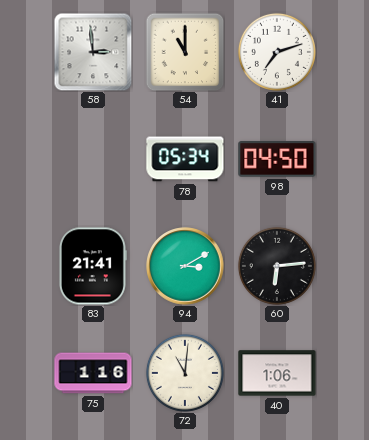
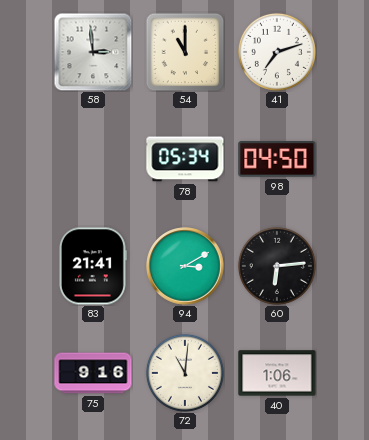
75: 1:16 -> 9:16
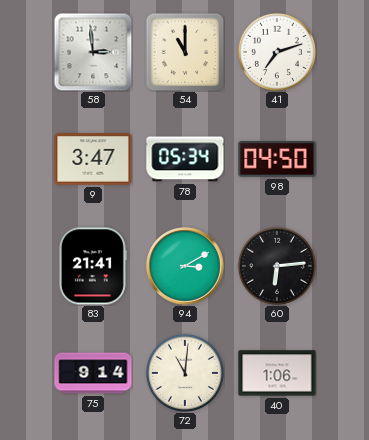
9: none -> 3:47
75: 9:16 -> 9:14
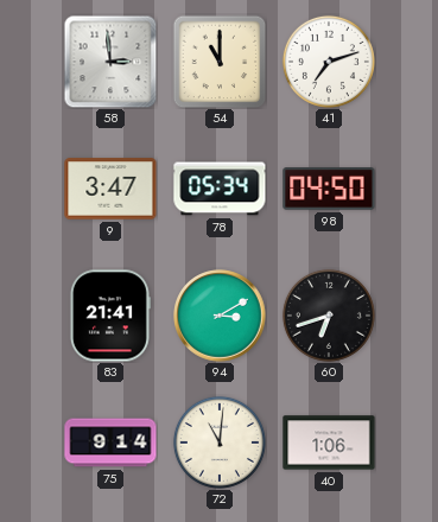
60: 6:14 -> 6:42
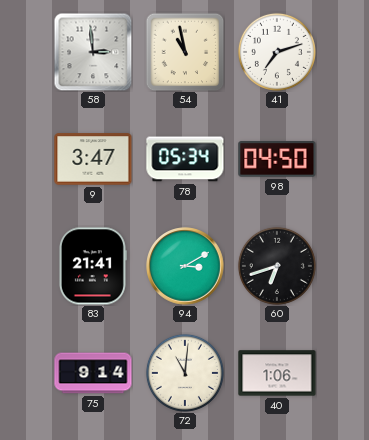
54: 11:00 -> 10:58
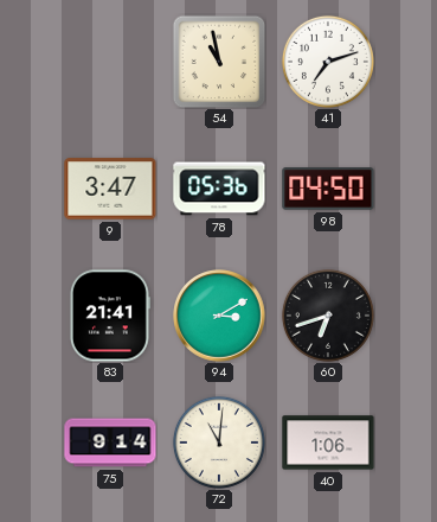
58: 2:59 -> none
78: 05:34 -> 05:36
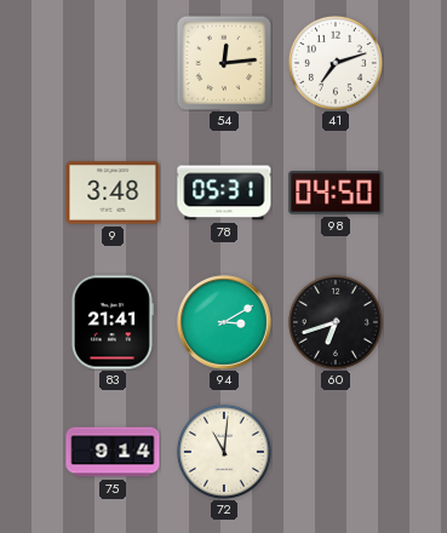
54: 10:58 -> 12:14
9: 3:47 -> 3:48
78: 05:36 -> 05:31
40: 1:06 -> none
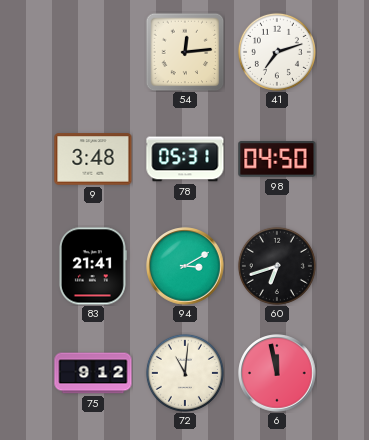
75: 9:14 -> 9:12
6: none -> 11:58
